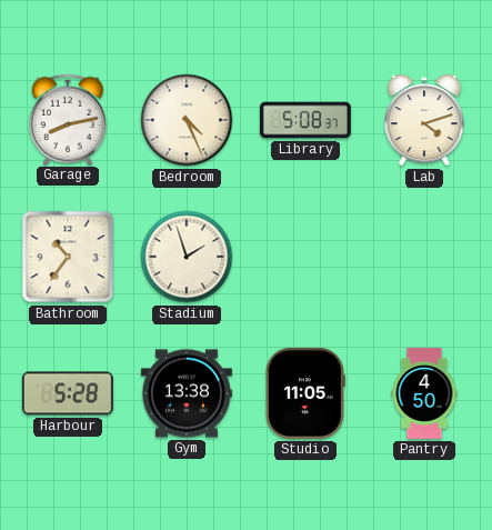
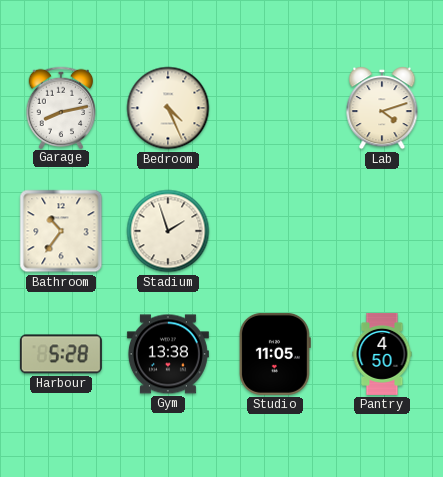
Library: 5:08 -> none
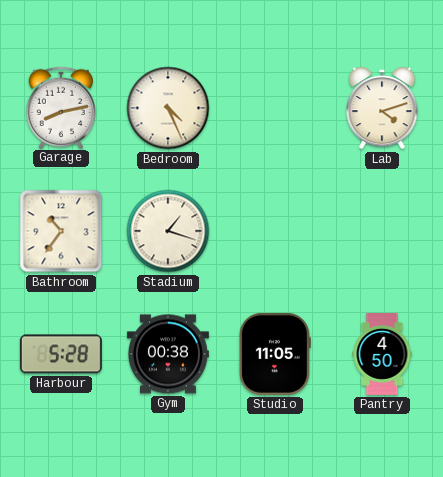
Stadium: 1:57 -> 1:18
Gym: 13:38 -> 00:38
